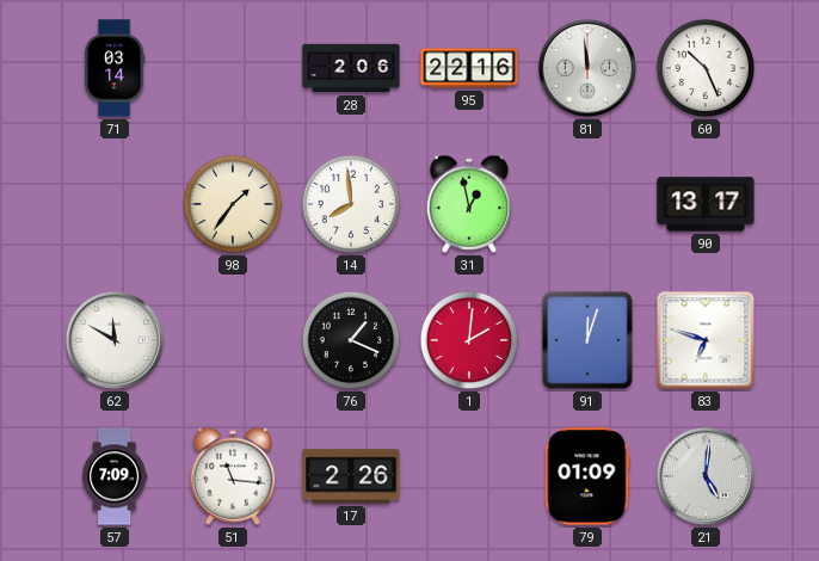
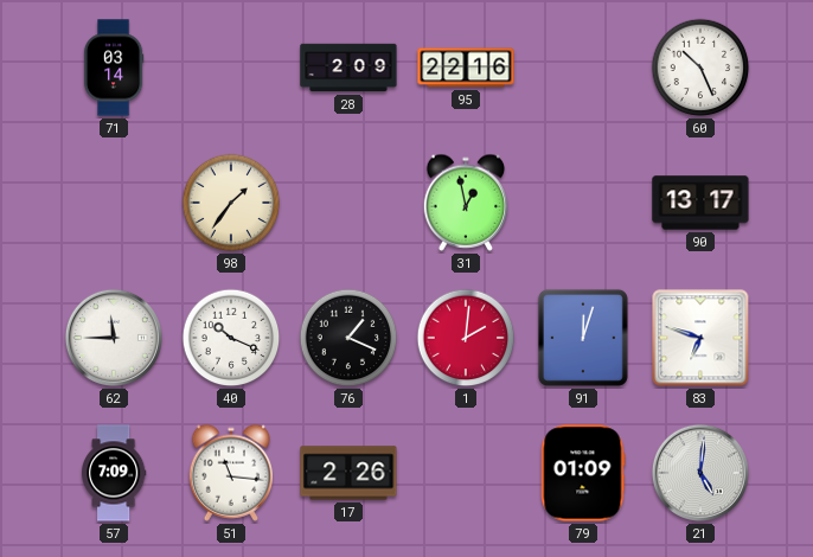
28: 2:06 -> 2:09
81: 11:59 -> none
14: 7:59 -> none
62: 11:50 -> 11:45
40: none -> 10:19
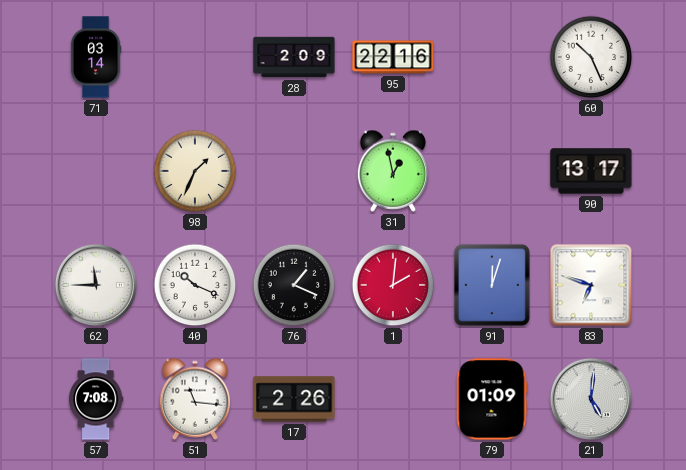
98: 1:36 -> 1:34
57: 7:09 -> 7:08
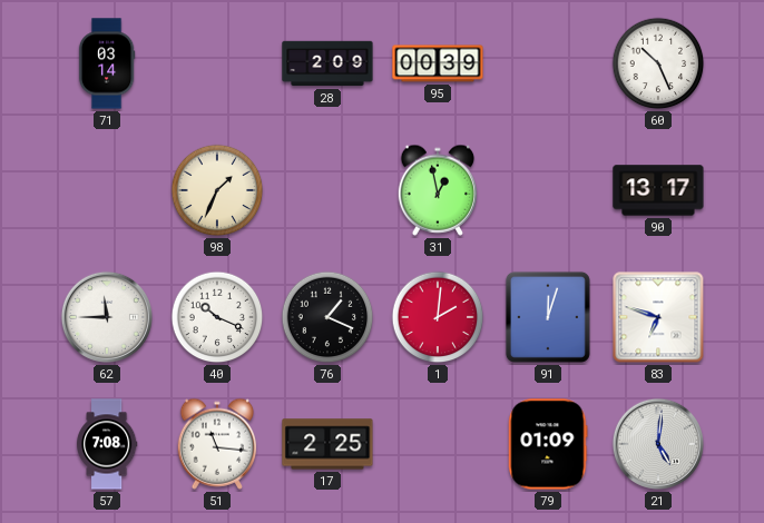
95: 22:16 -> 00:39
17: 2:26 -> 2:25
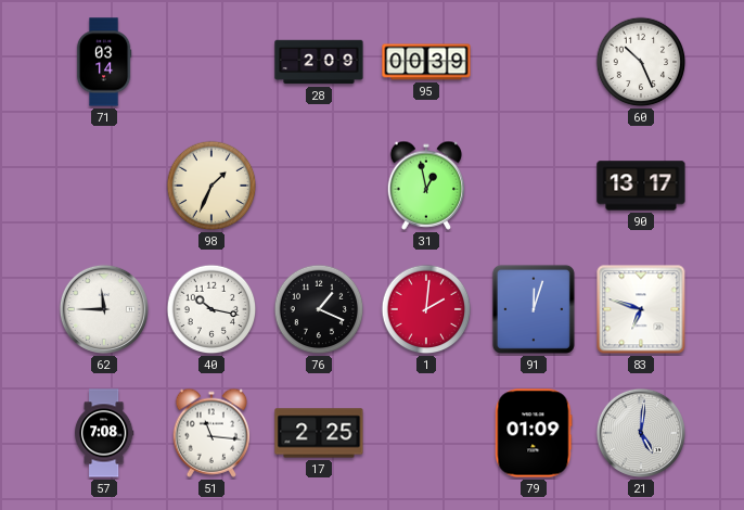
40: 10:19 -> 10:17
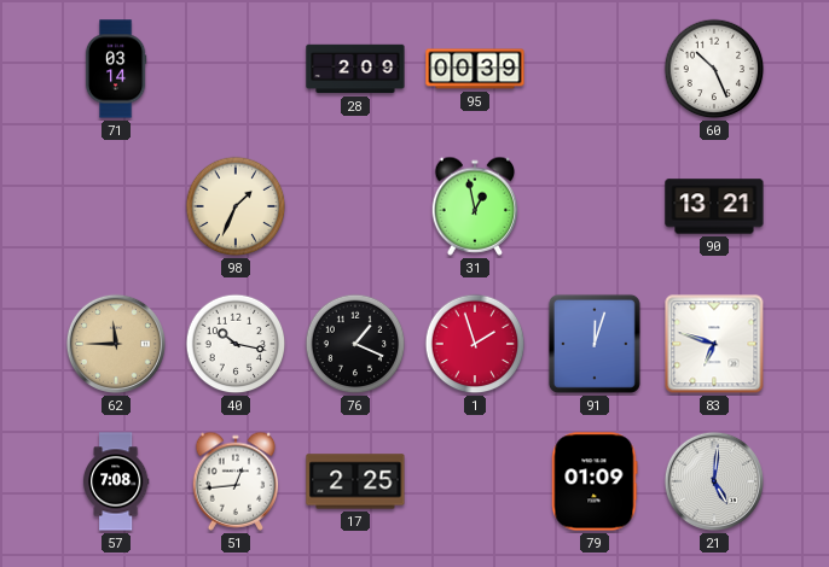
90: 13:17 -> 13:21
62 dial: white -> champagne
1: 2:01 -> 1:57
51: 11:16 -> 12:44
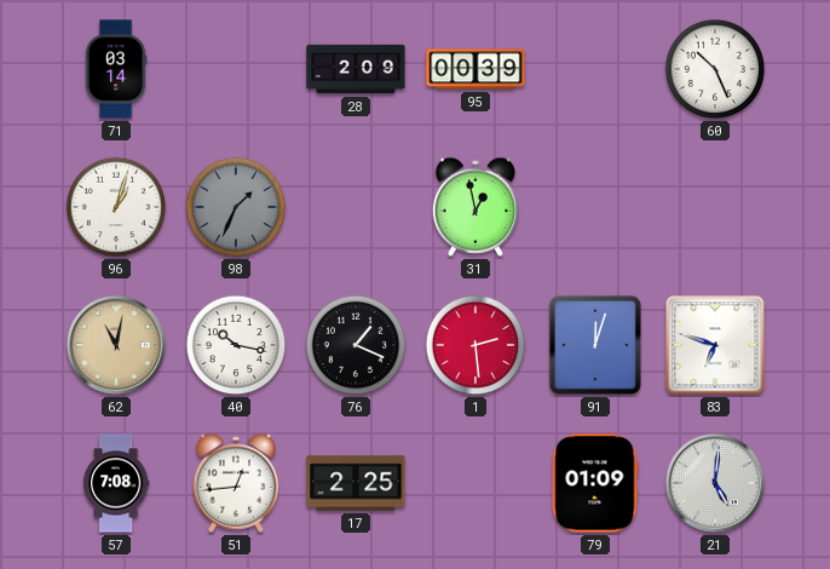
96: none -> 1:03
98 dial: cream -> grey
90: 13:21 -> none
62: 11:45 -> 11:02
1: 1:57 -> 2:29
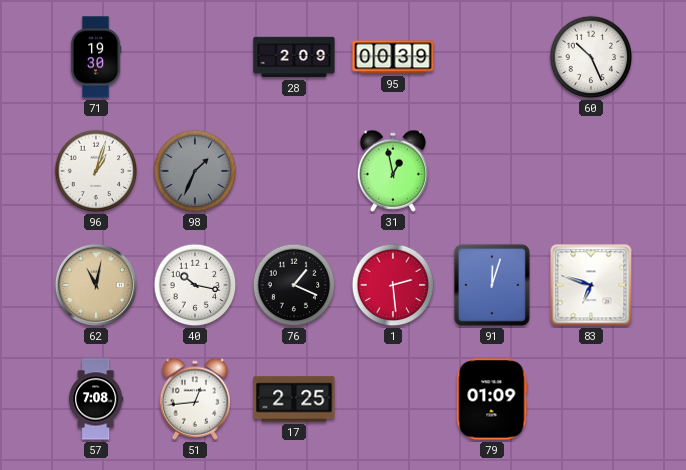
71: 03:14 -> 19:30
21: 5:01 -> none
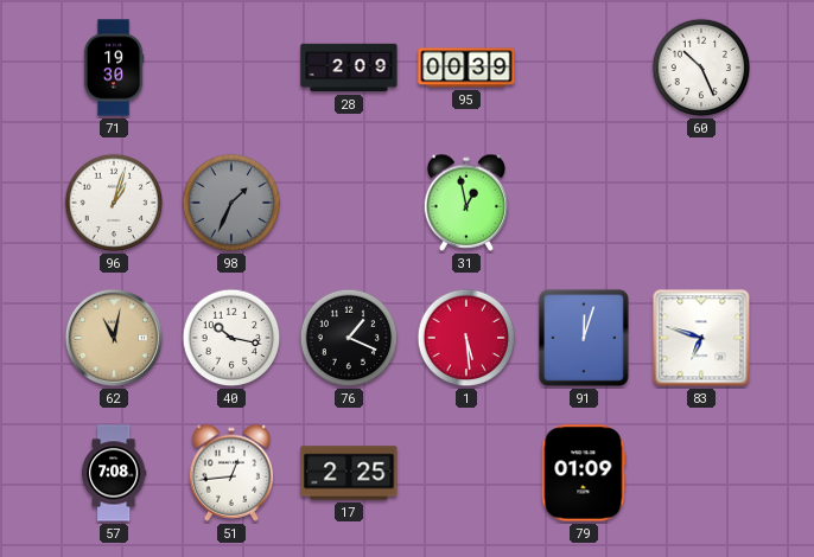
1: 2:29 -> 5:29
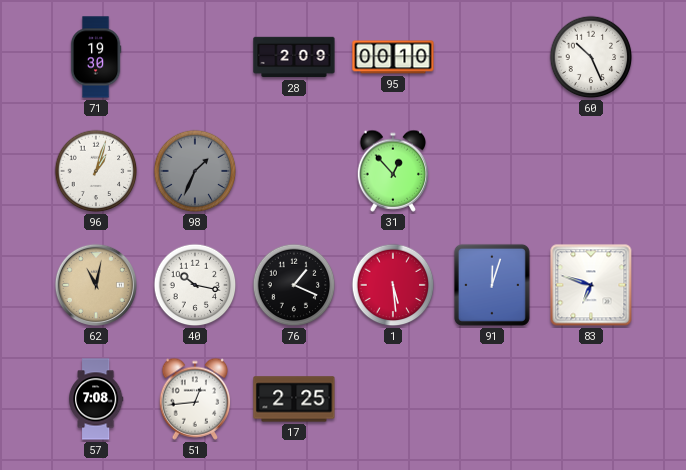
95: 00:39 -> 00:10
31: 12:58 -> 12:53
79: 01:09 -> none
